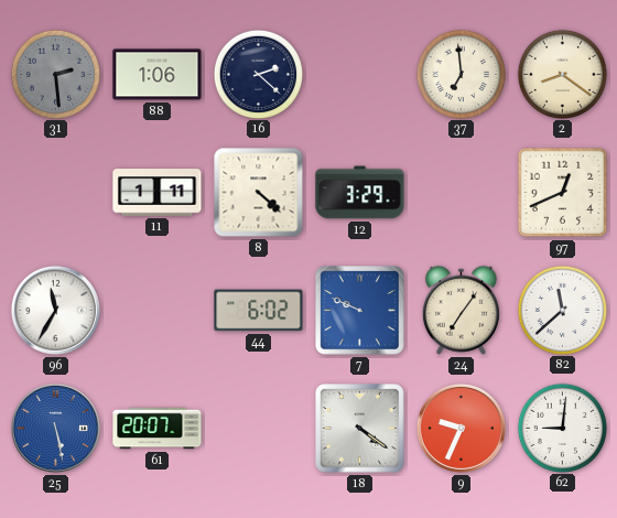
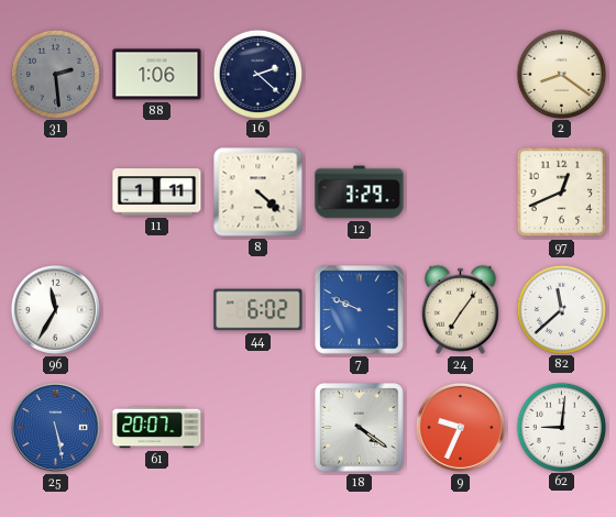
37: 6:59 -> none
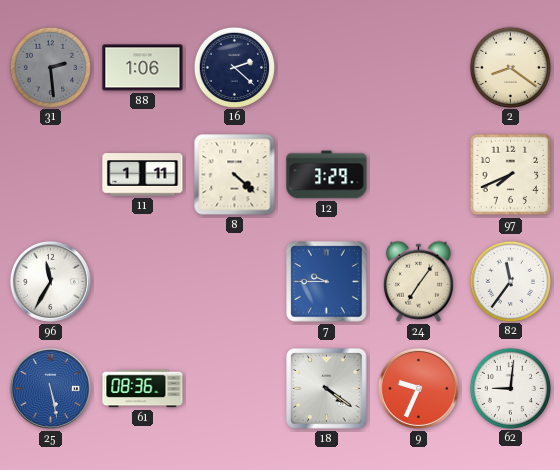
97: 12:41 -> 7:41
44: 6:02 -> none
7: 9:49 -> 9:45
82: 11:38 -> 11:36
61: 20:07 -> 08:36
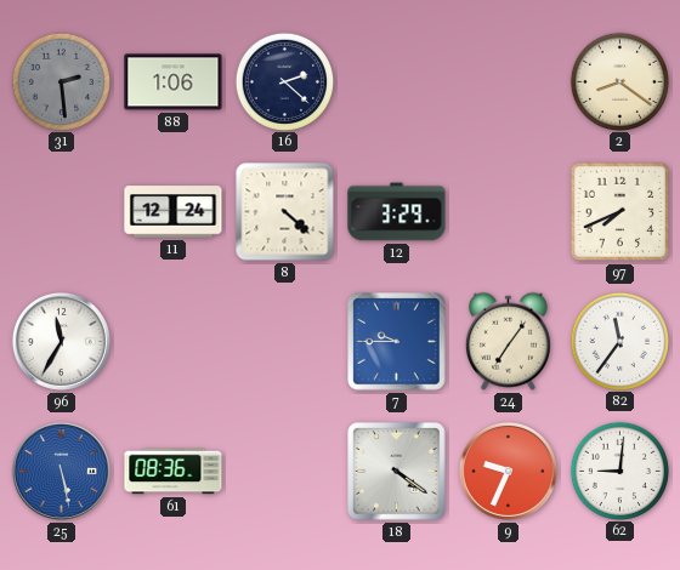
11: 1:11 -> 12:24
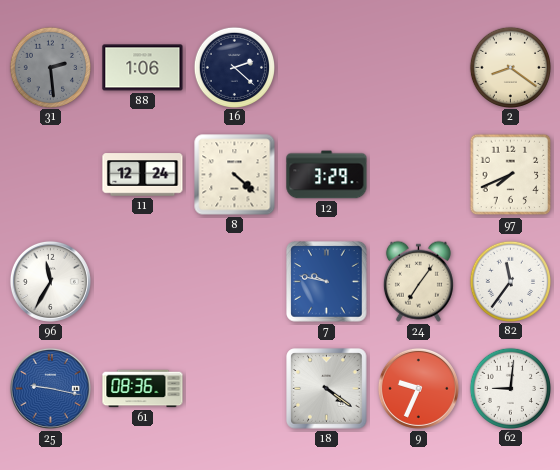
7: 9:45 -> 9:47
25: 5:28 -> 9:17
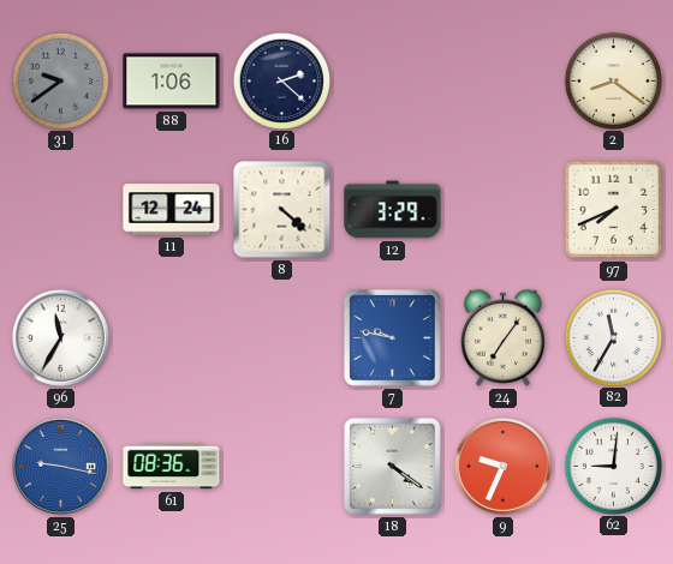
31: 2:29 -> 9:39
82: 11:36 -> 11:35
